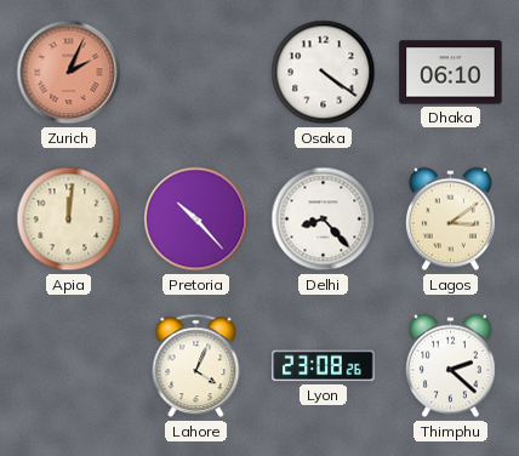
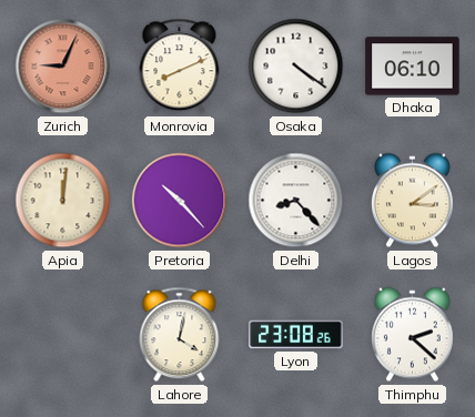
Zurich: 2:04 -> 9:04
Monrovia: none -> 8:11
Lahore: 4:04 -> 4:02
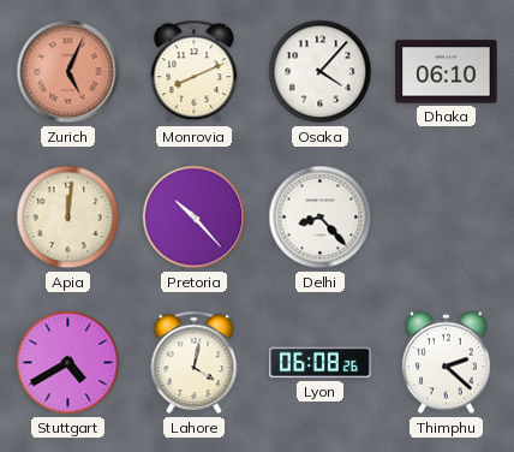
Zurich: 9:04 -> 5:04
Osaka: 4:21 -> 4:07
Lagos: 3:09 -> none
Stuttgart: none -> 4:40
Lyon: 23:08 -> 06:08
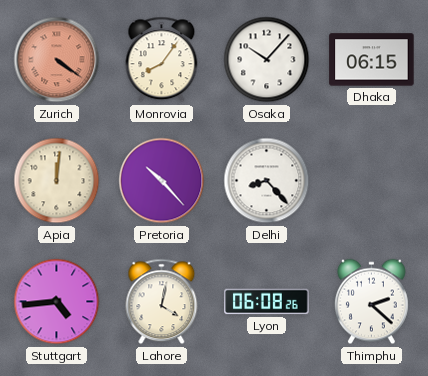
Zurich: 5:04 -> 4:21
Monrovia: 8:11 -> 8:06
Osaka: 4:07 -> 10:07
Dhaka: 06:10 -> 06:15
Stuttgart: 4:40 -> 4:44
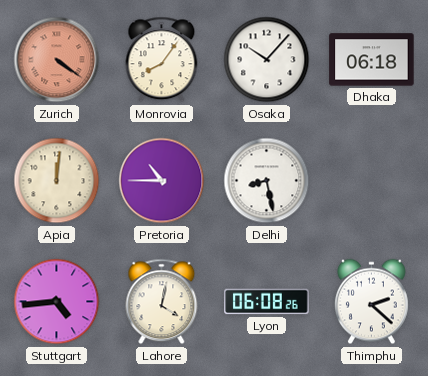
Dhaka: 06:15 -> 06:18
Pretoria: 10:23 -> 10:45
Delhi: 8:23 -> 8:28
